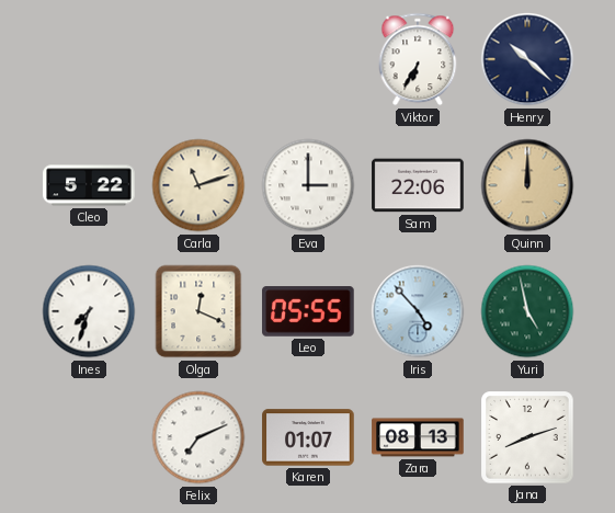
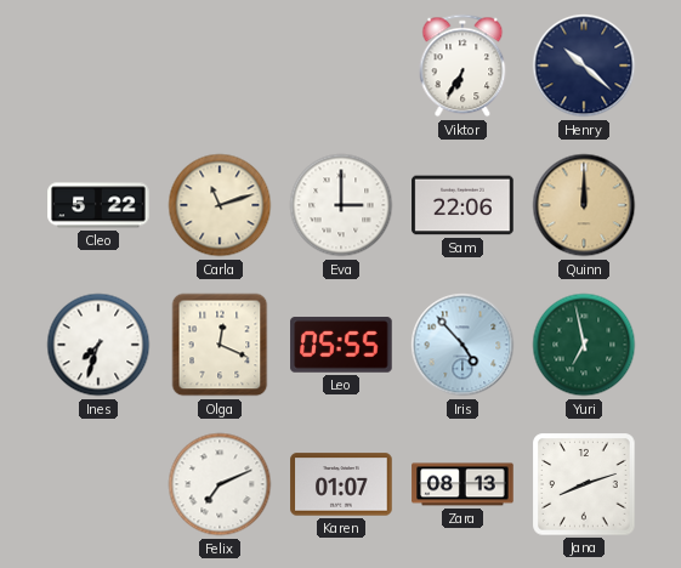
Yuri: 4:58 -> 6:58
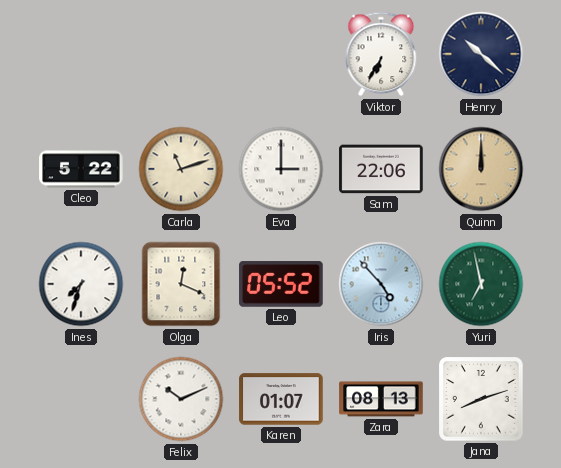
Leo: 05:55 -> 05:52
Felix: 7:11 -> 10:11
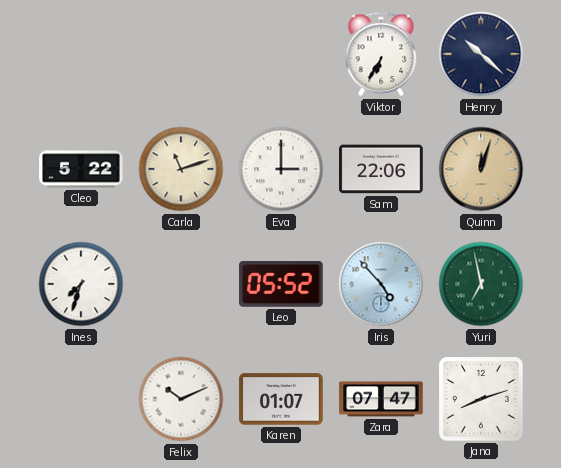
Quinn: 12:00 -> 12:03
Olga: 12:19 -> none
Zara: 08:13 -> 07:47
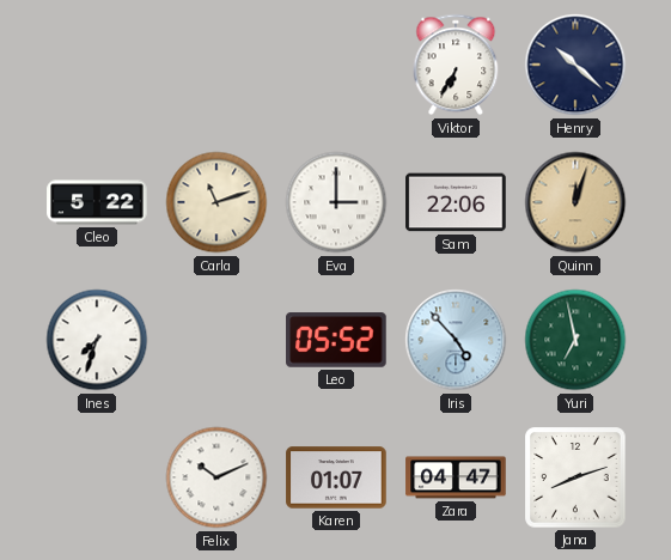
Zara: 07:47 -> 04:47
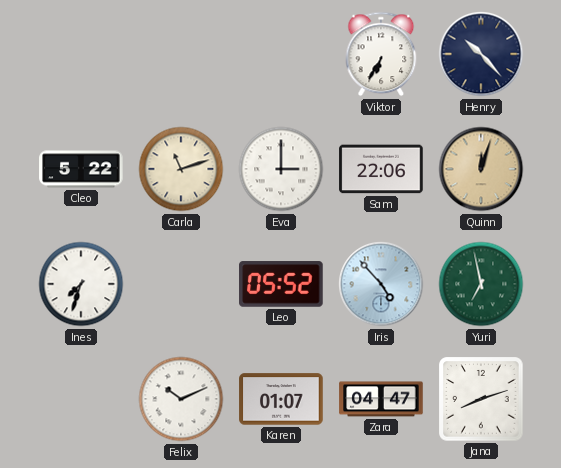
Henry: 10:22 -> 10:23
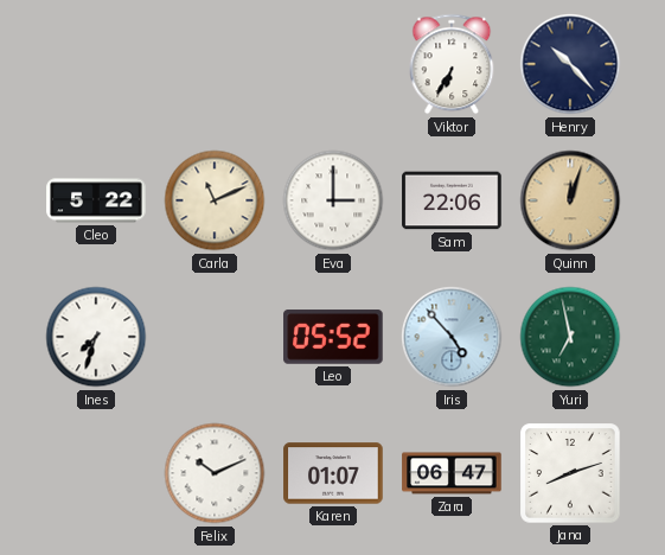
Carla: 11:12 -> 11:11
Zara: 04:47 -> 06:47
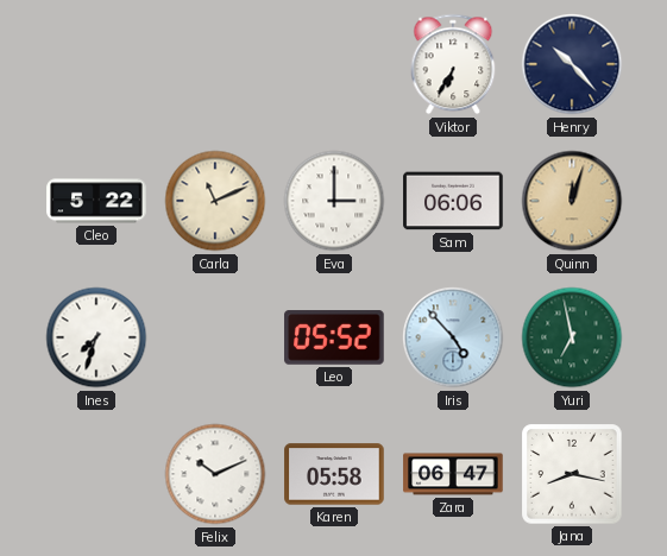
Sam: 22:06 -> 06:06
Karen: 01:07 -> 05:58
Jana: 8:12 -> 8:17
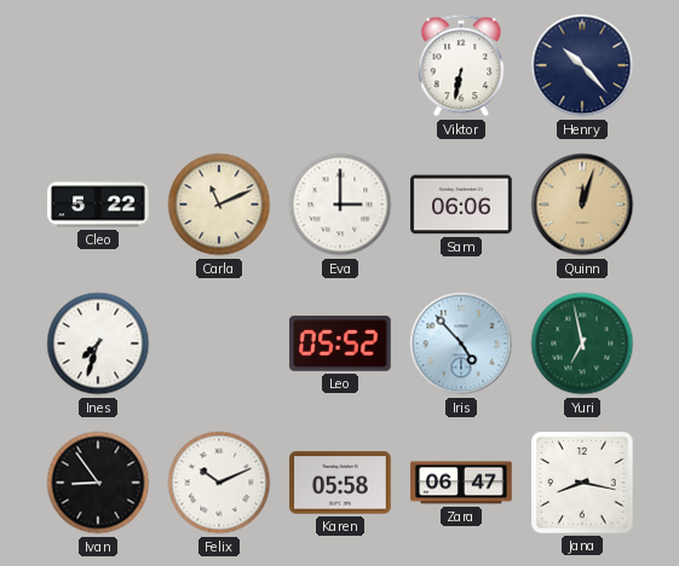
Viktor: 6:35 -> 6:32
Ivan: none -> 8:54
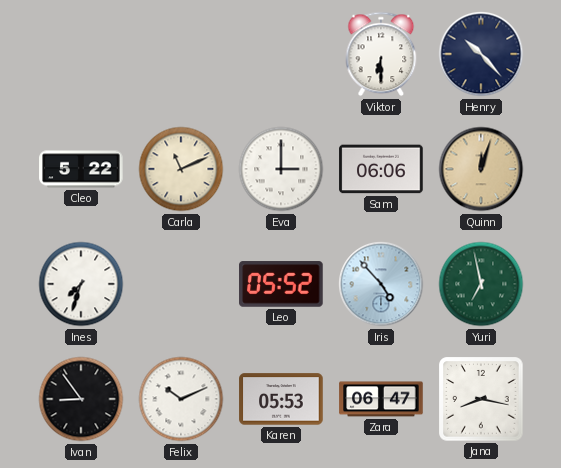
Viktor: 6:32 -> 6:30
Karen: 05:58 -> 05:53
